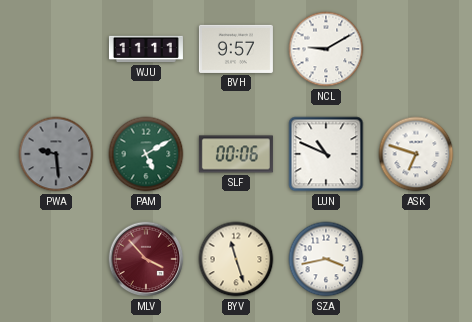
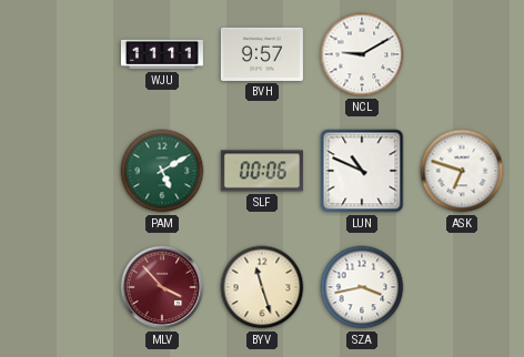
PWA: 9:29 -> none
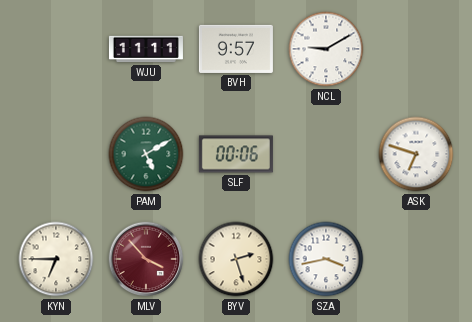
LUN: 10:49 -> none
KYN: none -> 6:45
BYV: 11:27 -> 2:27
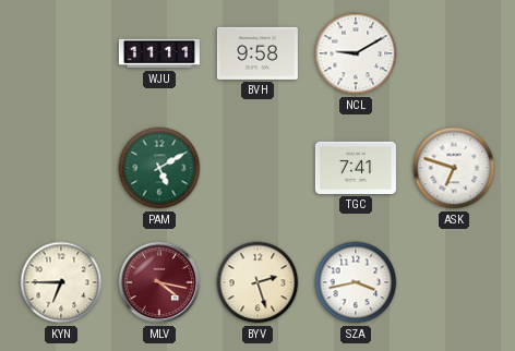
BVH: 9:57 -> 9:58
SLF: 00:06 -> none
TGC: none -> 7:41
MLV: 3:53 -> 4:17
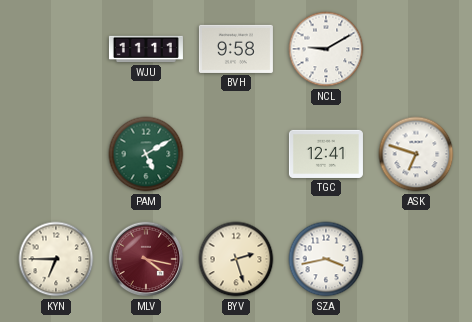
TGC: 7:41 -> 12:41
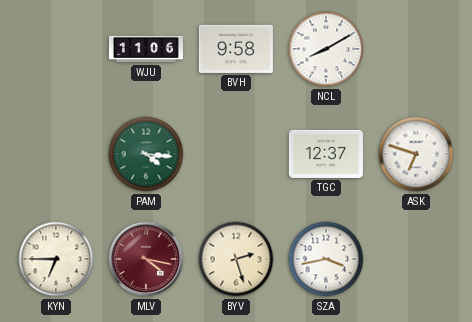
WJU: 11:11 -> 11:06
NCL: 9:10 -> 8:10
PAM: 5:10 -> 4:16
TGC: 12:41 -> 12:37
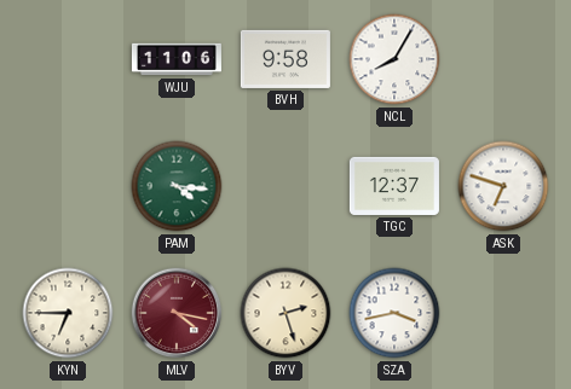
NCL: 8:10 -> 8:05
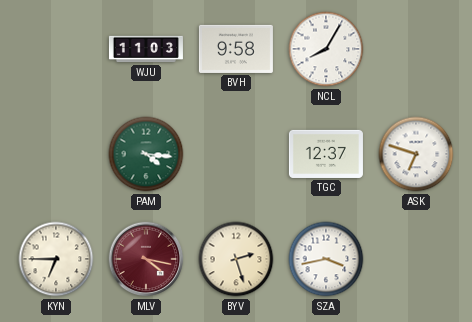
WJU: 11:06 -> 11:03
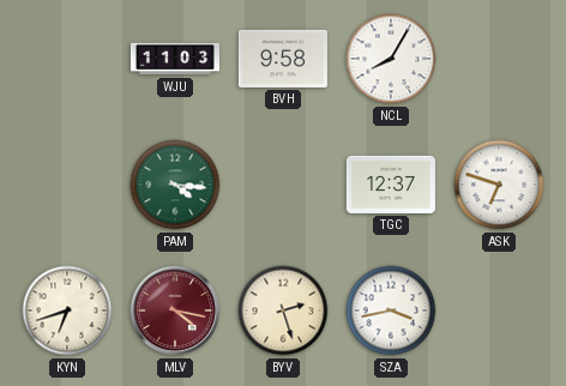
KYN: 6:45 -> 6:42
